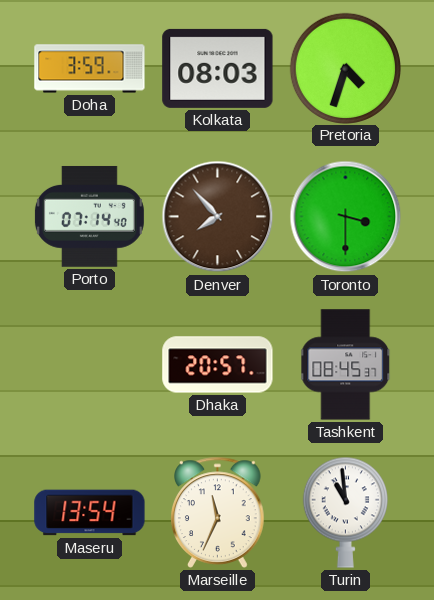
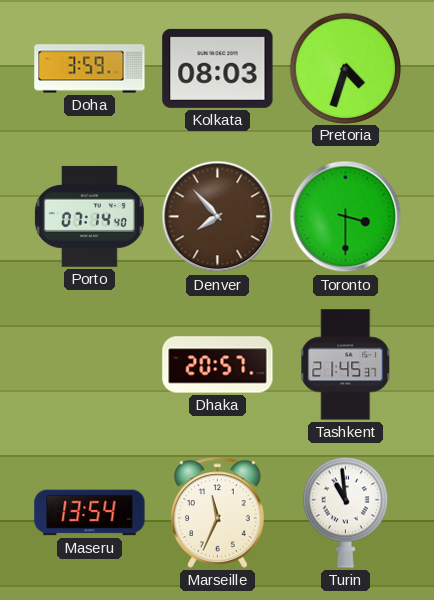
Tashkent: 08:45 -> 21:45
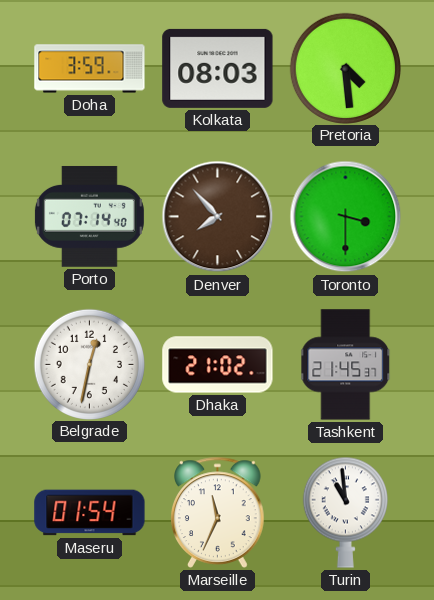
Pretoria: 4:33 -> 4:29
Belgrade: none -> 12:32
Dhaka: 20:57 -> 21:02
Maseru: 13:54 -> 01:54
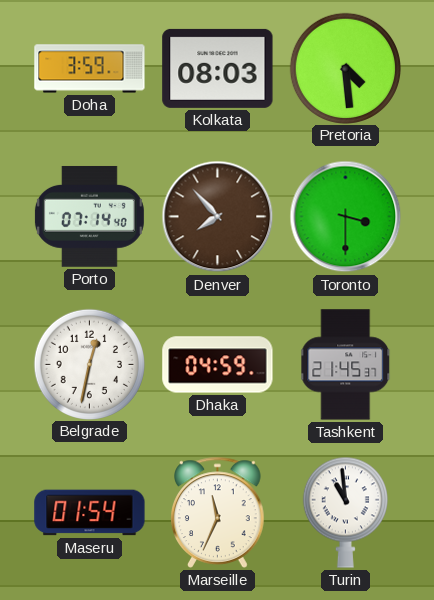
Dhaka: 21:02 -> 04:59
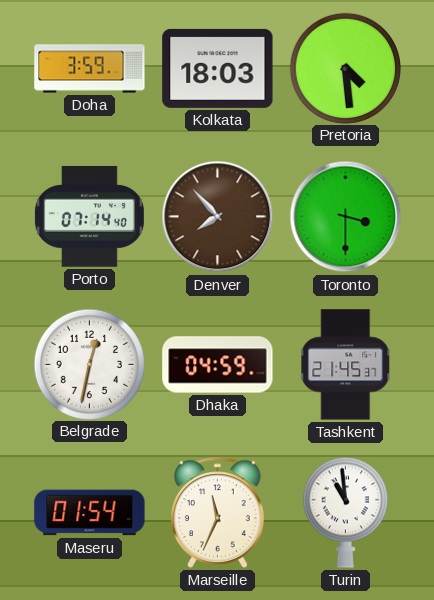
Kolkata: 08:03 -> 18:03
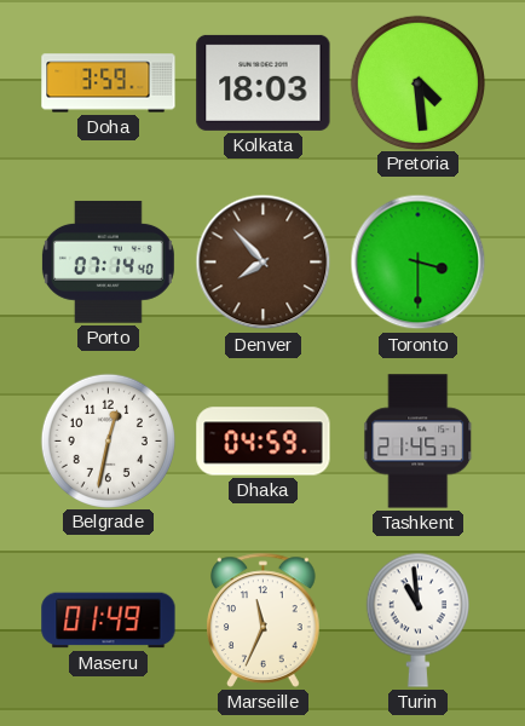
Maseru: 01:54 -> 01:49
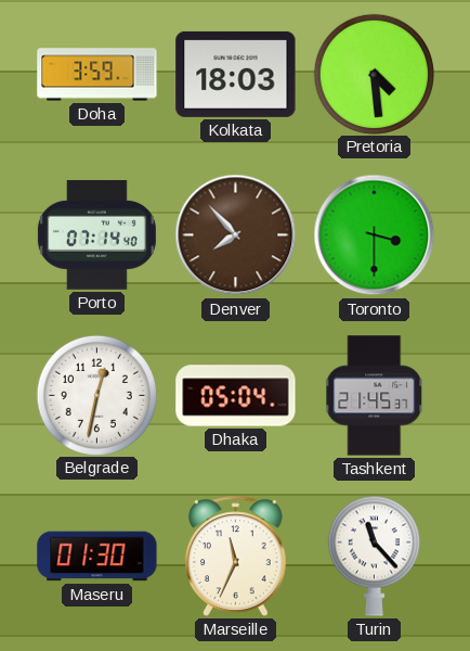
Dhaka: 04:59 -> 05:04
Maseru: 01:49 -> 01:30
Turin: 10:59 -> 11:23
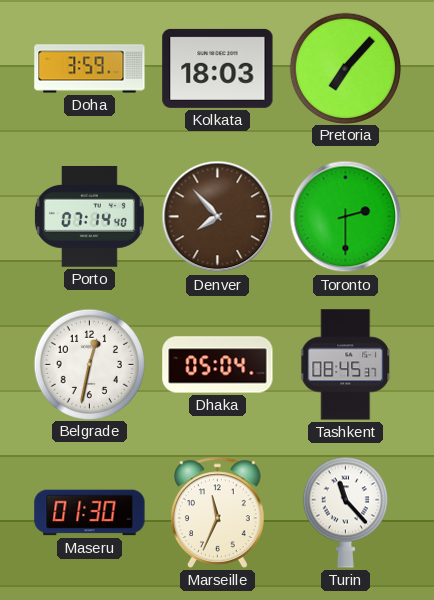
Pretoria: 4:29 -> 7:07
Toronto: 3:30 -> 2:30
Tashkent: 21:45 -> 08:45
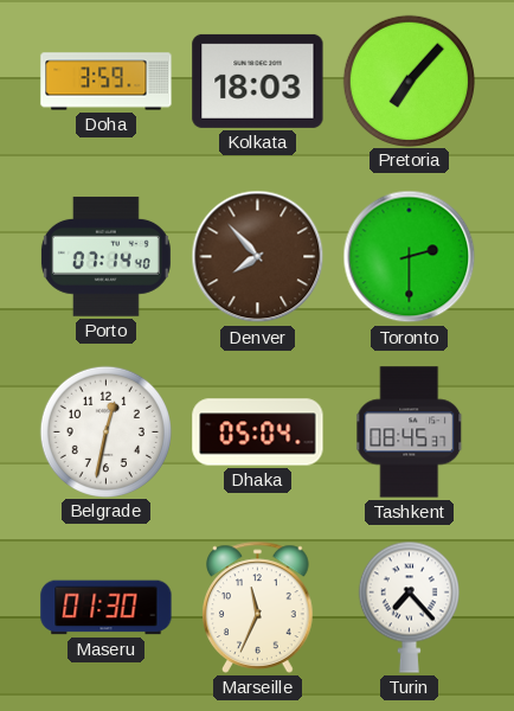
Turin: 11:23 -> 7:23
